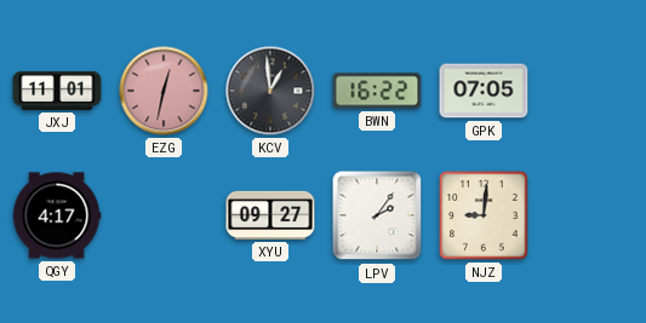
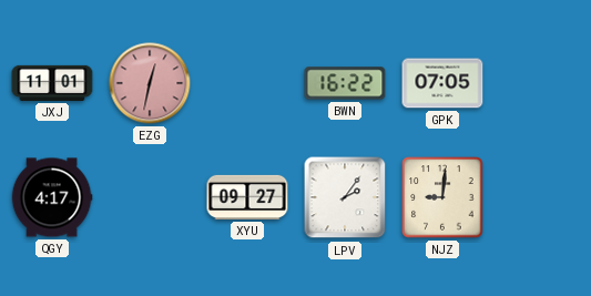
KCV: 12:59 -> none
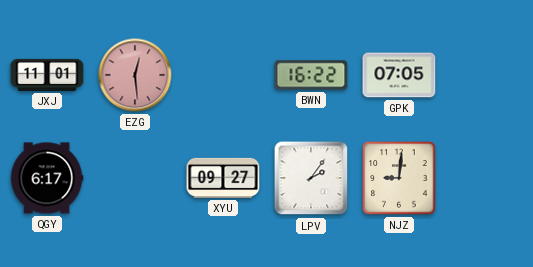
EZG: 12:32 -> 12:29
QGY: 4:17 -> 6:17
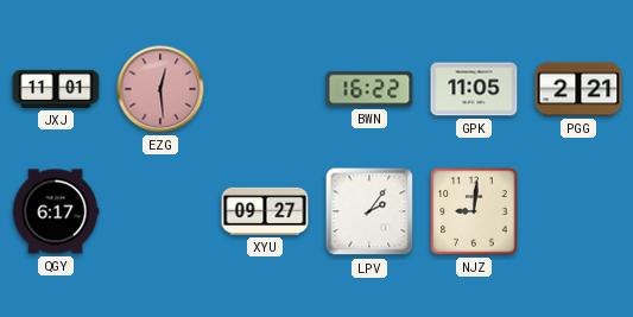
GPK: 07:05 -> 11:05
PGG: none -> 2:21
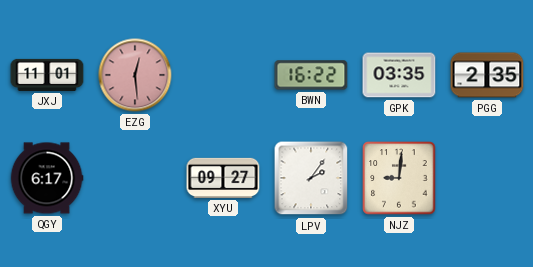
GPK: 11:05 -> 03:35
PGG: 2:21 -> 2:35
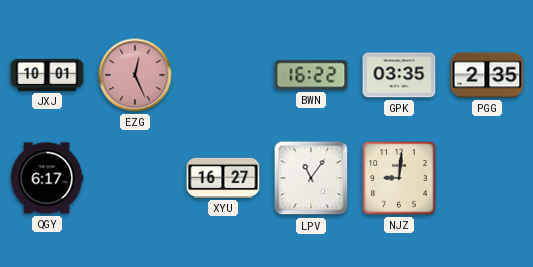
JXJ: 11:01 -> 10:01
EZG: 12:29 -> 12:26
XYU: 09:27 -> 16:27
LPV: 2:06 -> 11:06
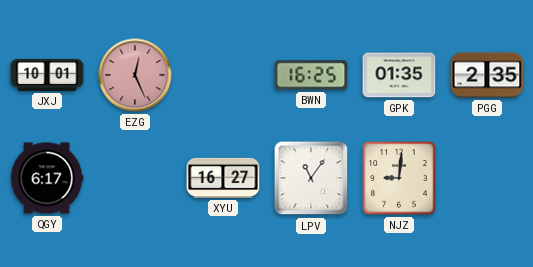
BWN: 16:22 -> 16:25
GPK: 03:35 -> 01:35
